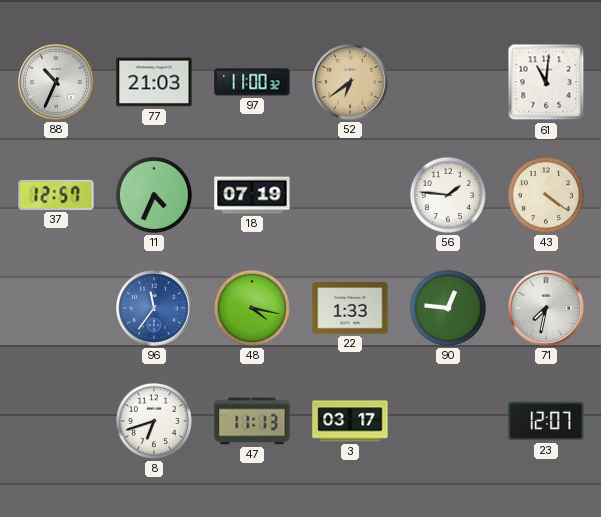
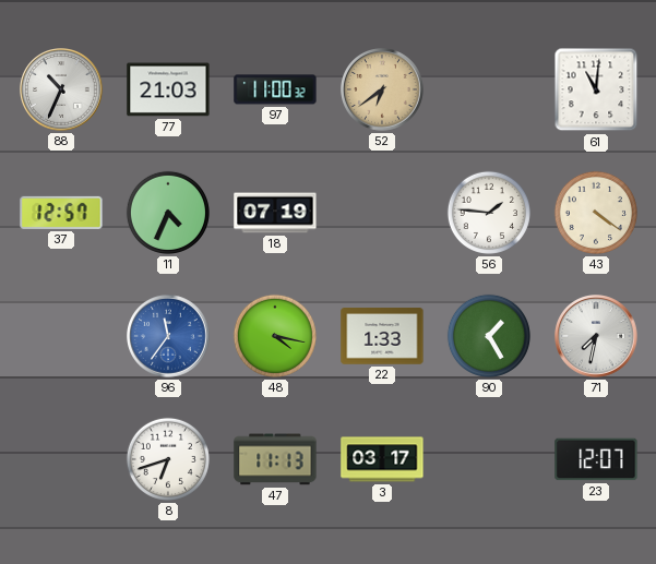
90: 12:46 -> 1:25
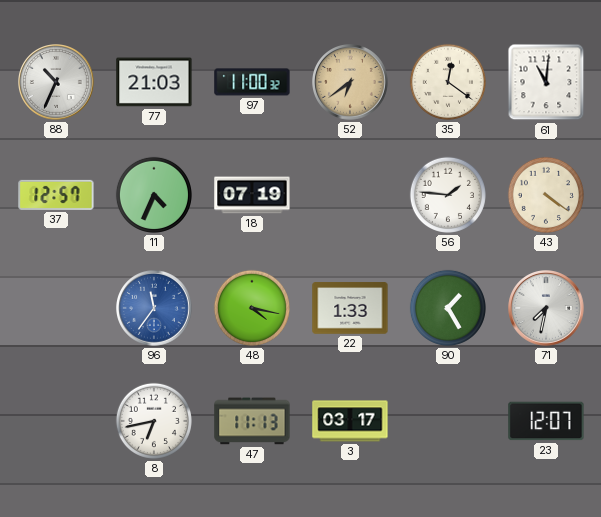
35: none -> 12:21
8: 6:42 -> 6:43
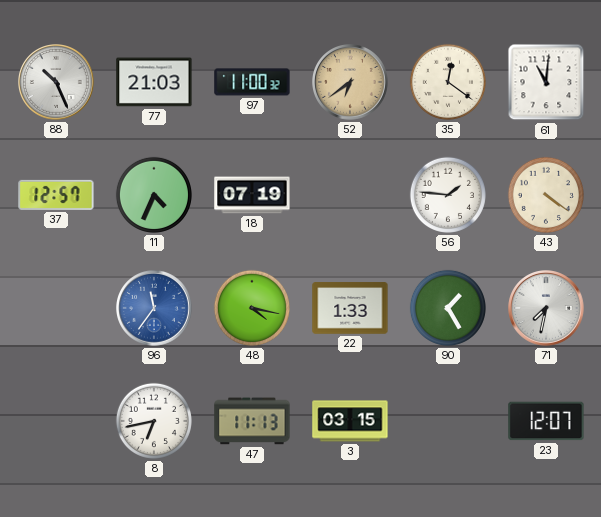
88: 10:34 -> 10:26
3: 03:17 -> 03:15
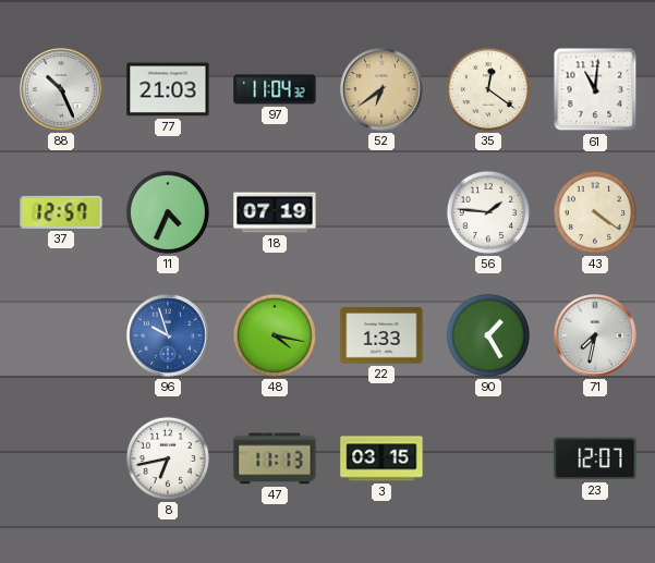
97: 11:00 -> 11:04
96: 11:36 -> 9:57
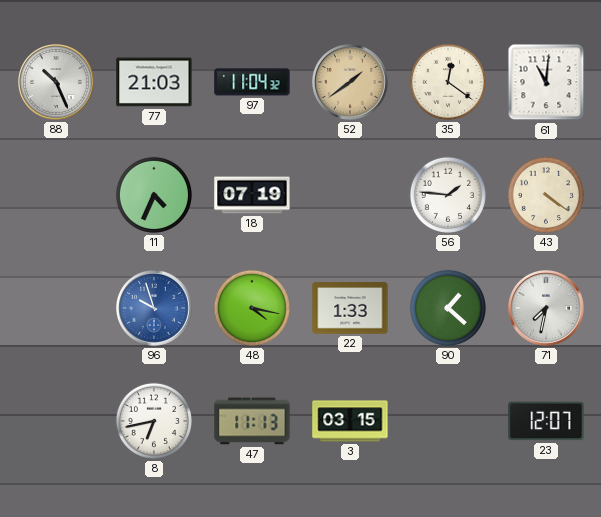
52: 6:39 -> 1:39
37: 12:57 -> none
90: 1:25 -> 1:22
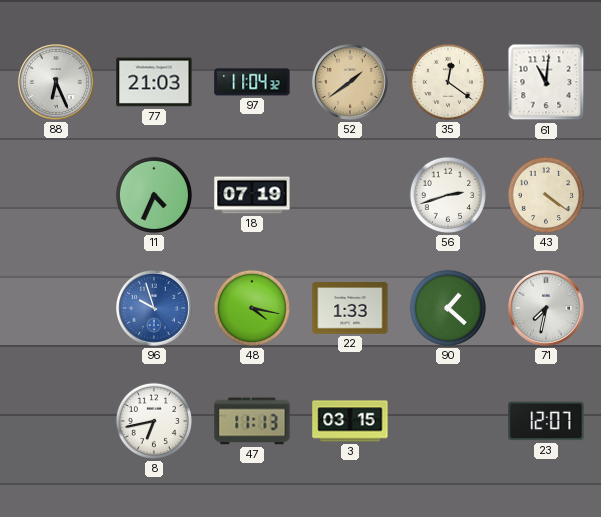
88: 10:26 -> 6:26
56: 1:46 -> 2:42
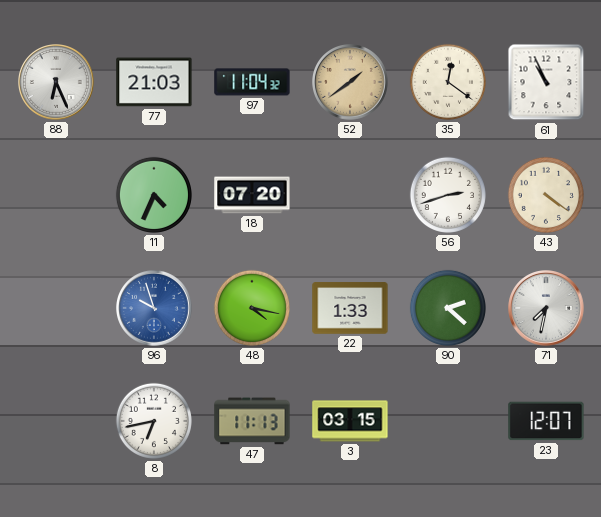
61: 11:01 -> 10:56
18: 07:19 -> 07:20
90: 1:22 -> 2:22
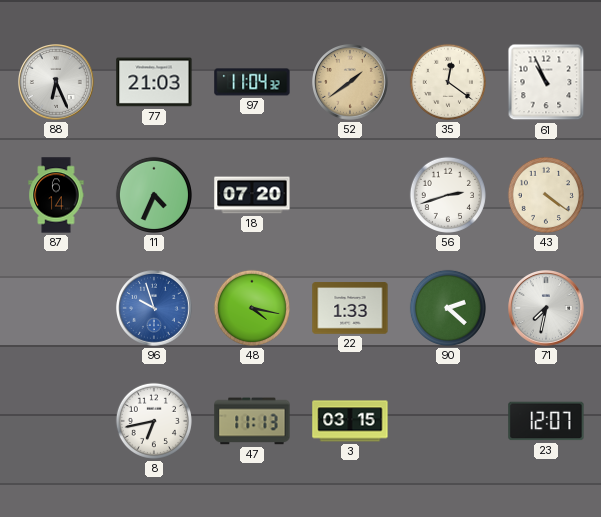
87: none -> 6:14
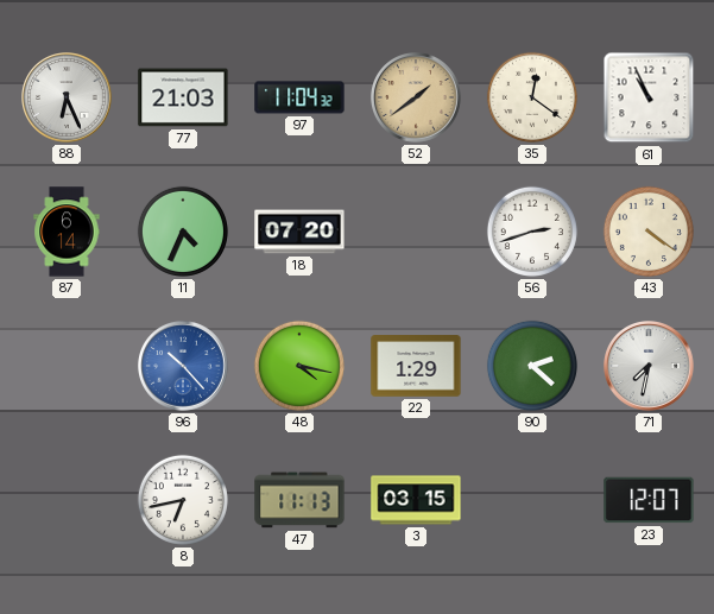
96: 9:57 -> 10:23
22: 1:33 -> 1:29
